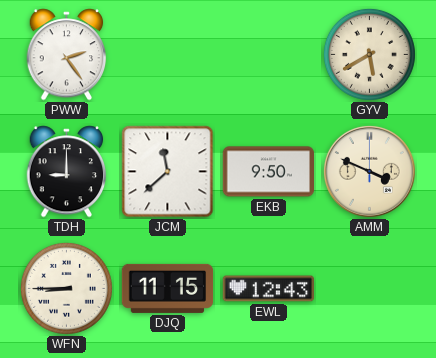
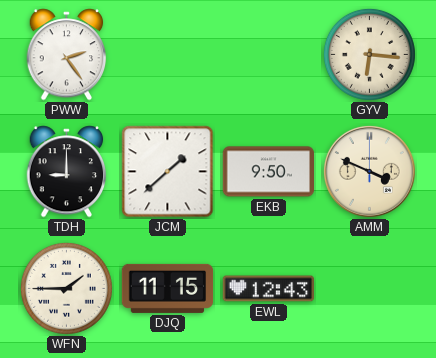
GYV: 5:40 -> 6:16
JCM: 11:38 -> 1:38
WFN: 8:45 -> 1:45
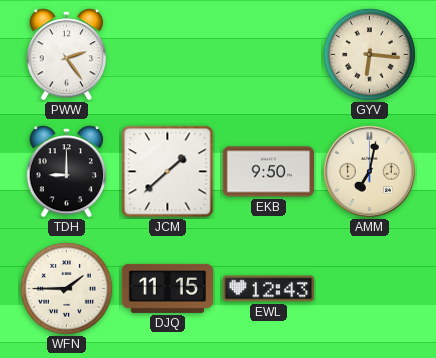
AMM: 3:49 -> 7:02
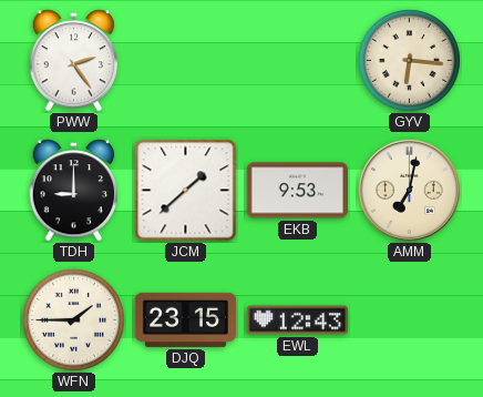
EKB: 9:50 -> 9:53
DJQ: 11:15 -> 23:15
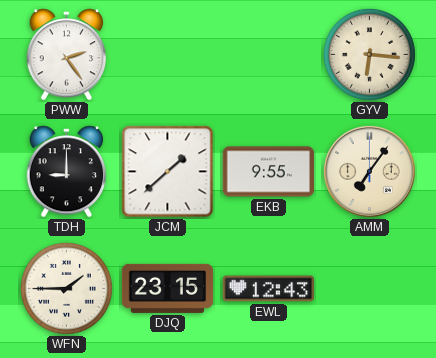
EKB: 9:53 -> 9:55
AMM: 7:02 -> 7:06
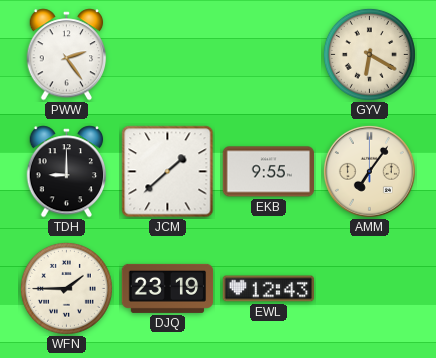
GYV: 6:16 -> 6:20
DJQ: 23:15 -> 23:19
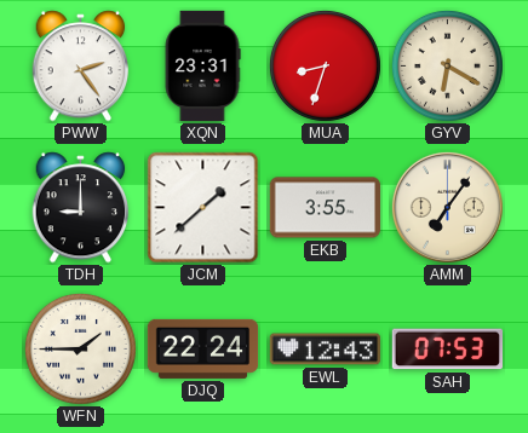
XQN: none -> 23:31
MUA: none -> 8:33
EKB: 9:55 -> 3:55
DJQ: 23:19 -> 22:24
SAH: none -> 07:53
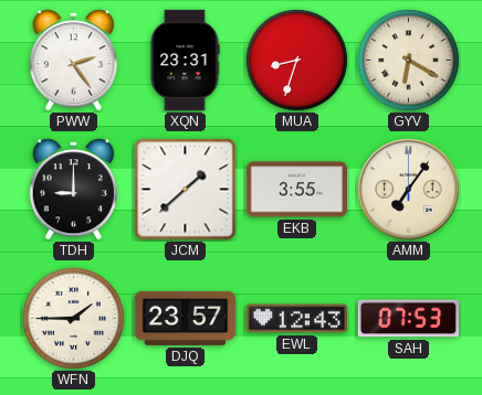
DJQ: 22:24 -> 23:57
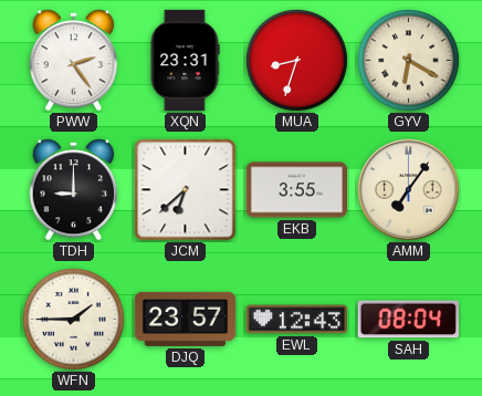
JCM: 1:38 -> 6:38
SAH: 07:53 -> 08:04
